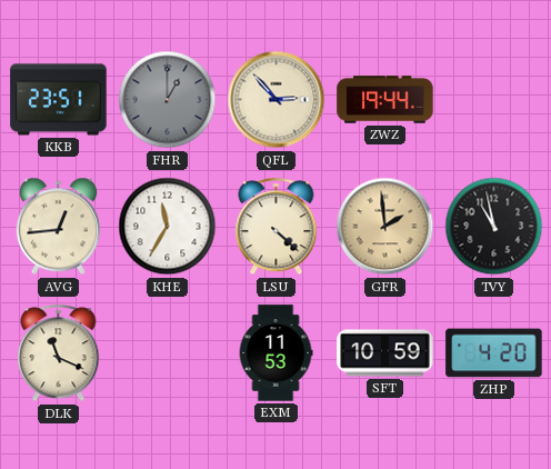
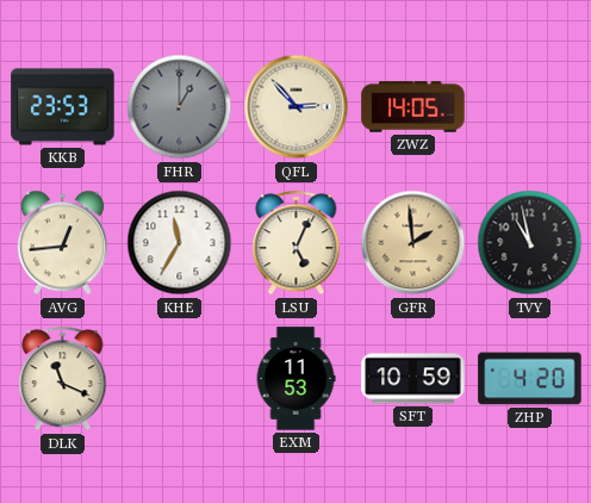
KKB: 23:51 -> 23:53
ZWZ: 19:44 -> 14:05
LSU: 4:22 -> 5:04
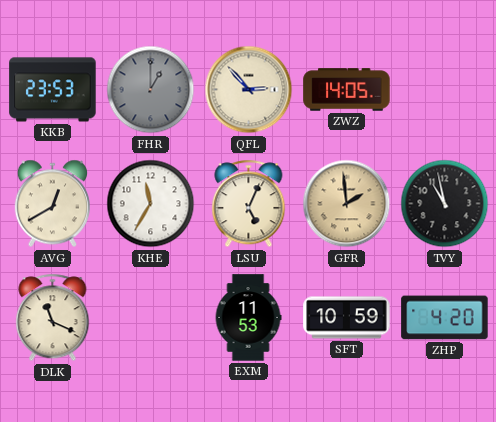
AVG: 12:44 -> 12:40
